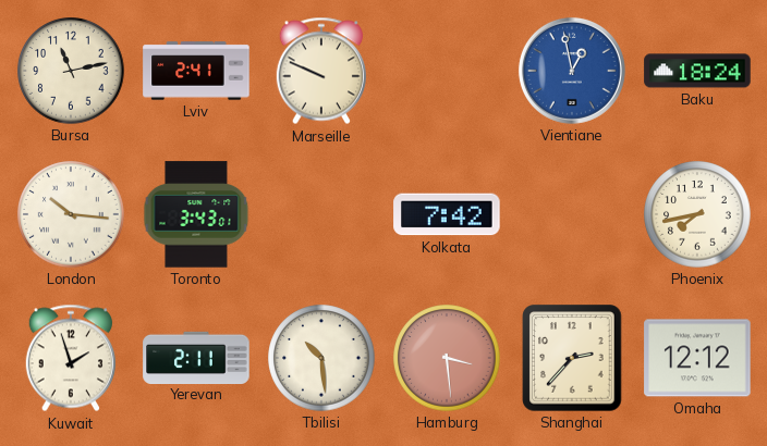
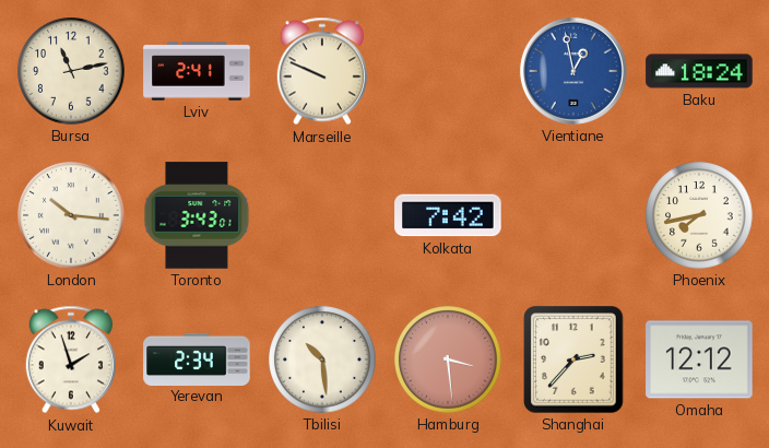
Yerevan: 2:11 -> 2:34
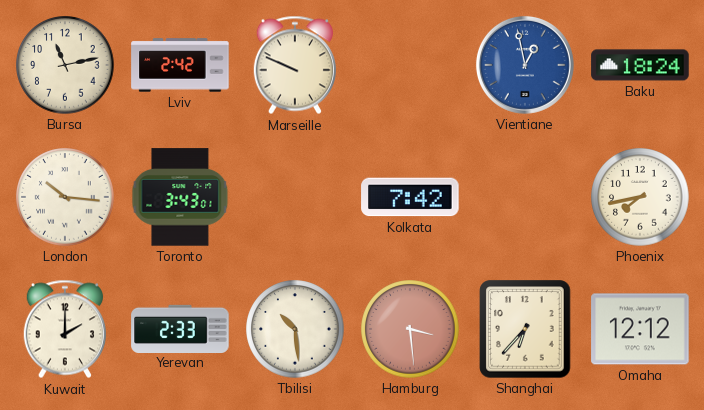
Lviv: 2:41 -> 2:42
Kuwait: 1:57 -> 2:00
Yerevan: 2:34 -> 2:33
Shanghai: 2:37 -> 6:37
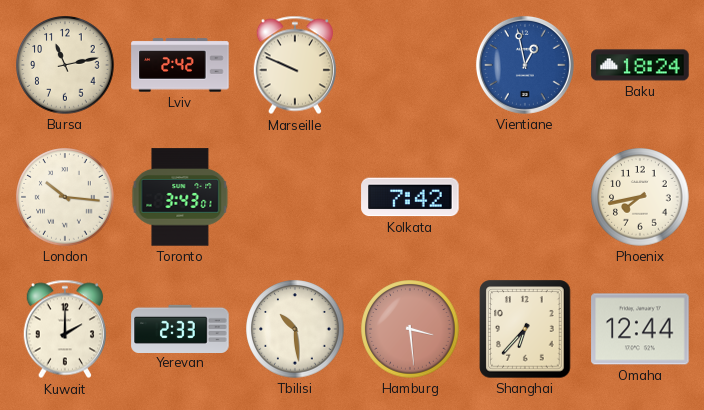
Omaha: 12:12 -> 12:44
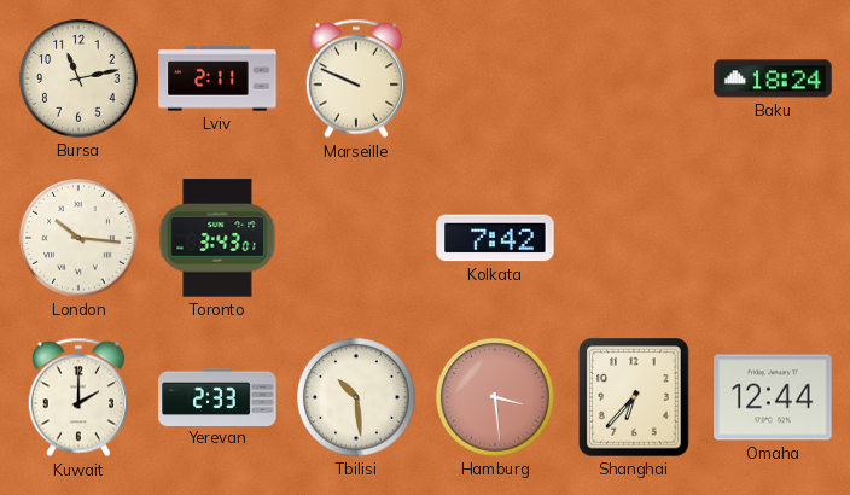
Lviv: 2:42 -> 2:11
Vientiane: 12:58 -> none
Phoenix: 7:43 -> none
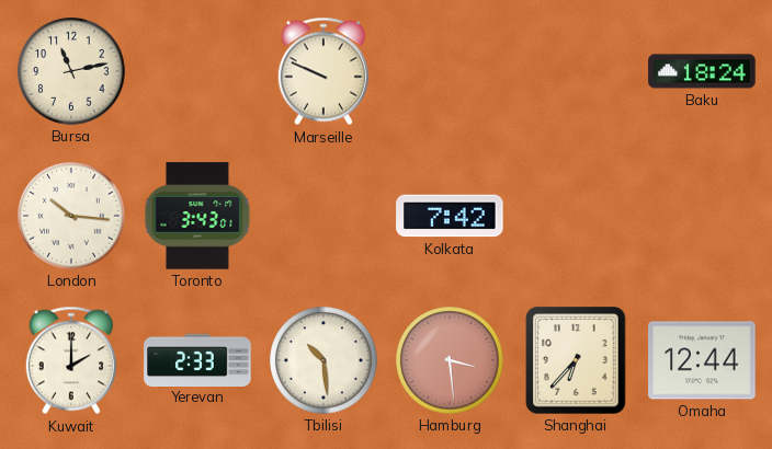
Lviv: 2:11 -> none
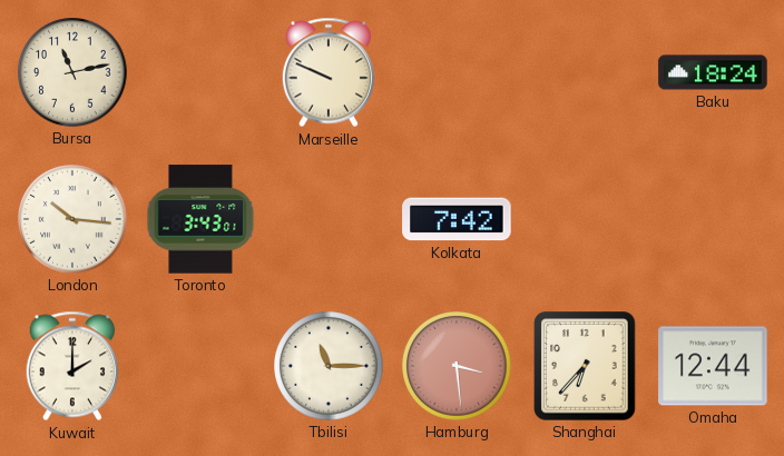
Yerevan: 2:33 -> none
Tbilisi: 10:29 -> 11:15
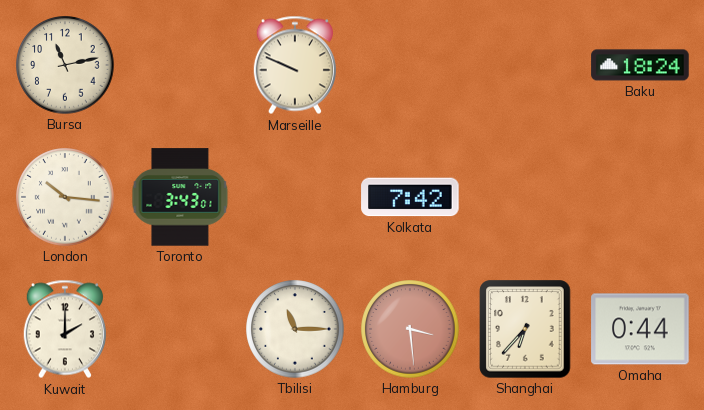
Omaha: 12:44 -> 0:44
